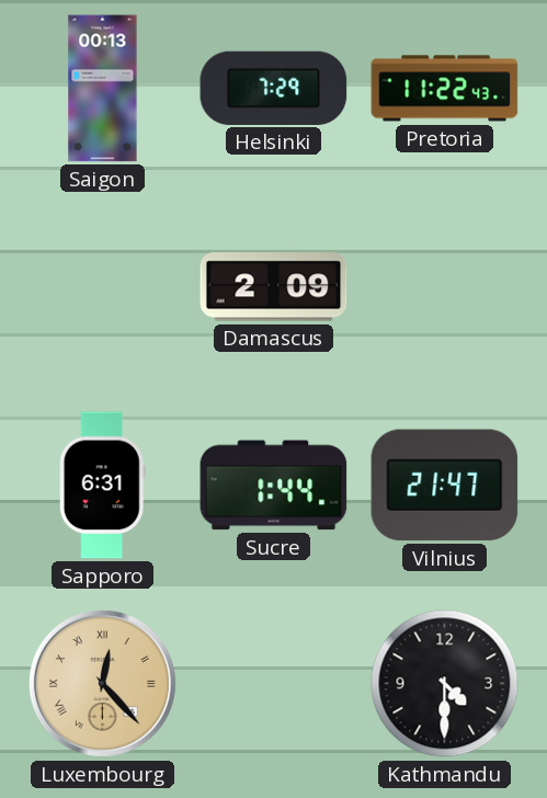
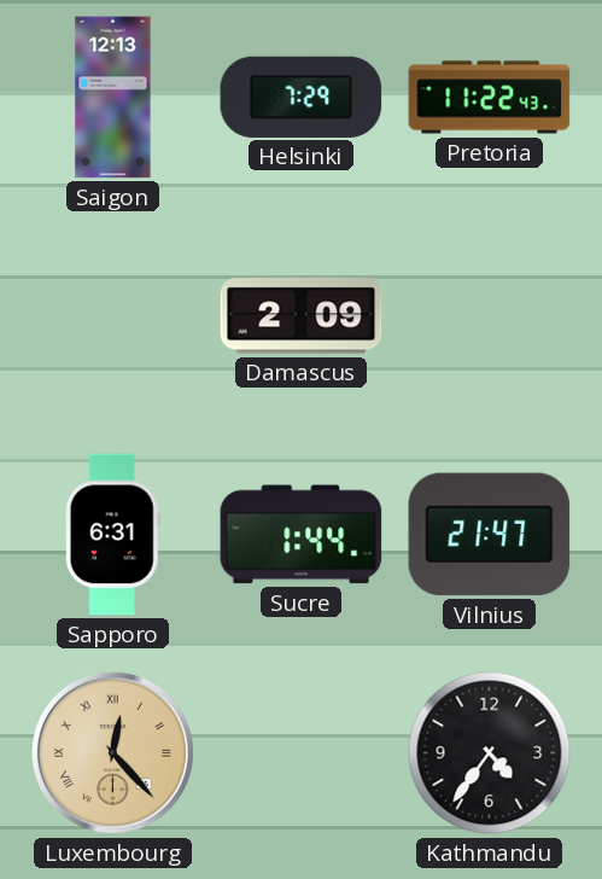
Saigon: 00:13 -> 12:13
Kathmandu: 4:30 -> 4:36
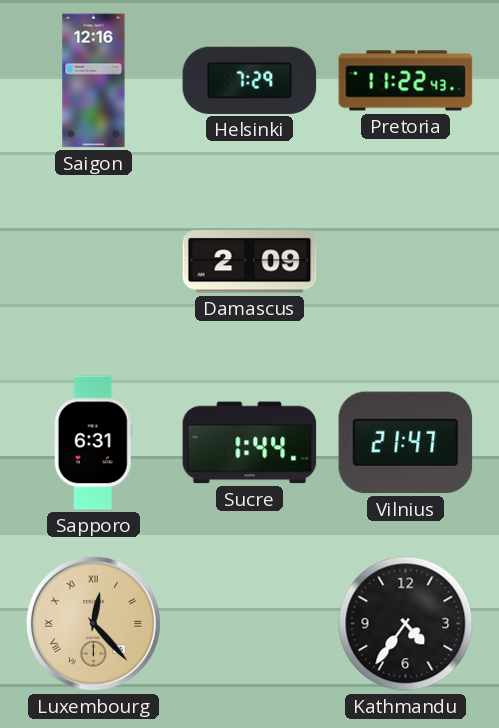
Saigon: 12:13 -> 12:16
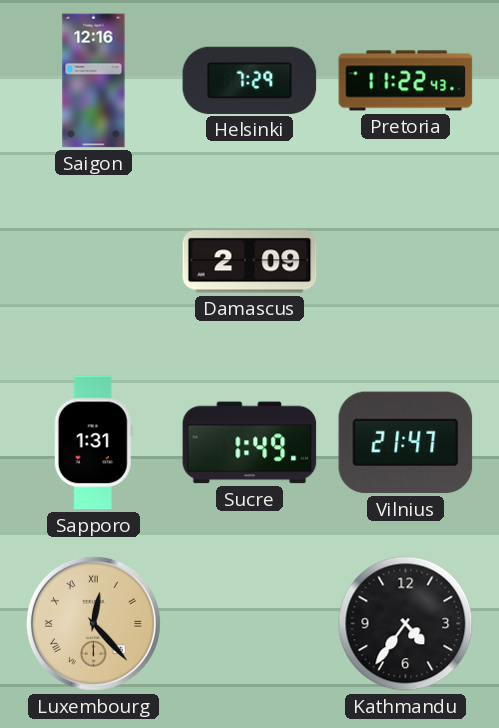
Sapporo: 6:31 -> 1:31
Sucre: 1:44 -> 1:49
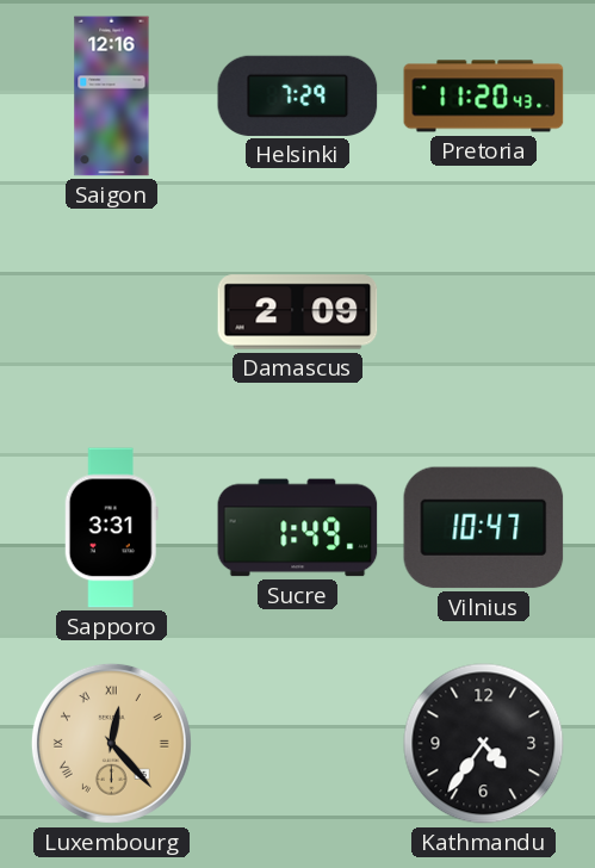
Pretoria: 11:22 -> 11:20
Sapporo: 1:31 -> 3:31
Vilnius: 21:47 -> 10:47
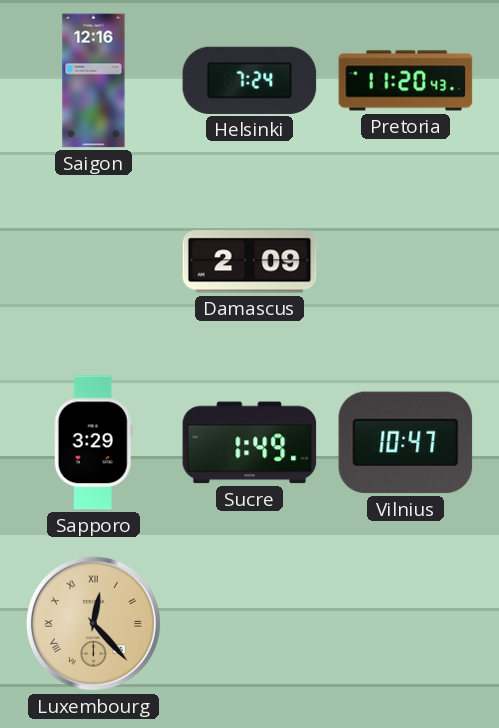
Helsinki: 7:29 -> 7:24
Sapporo: 3:31 -> 3:29
Kathmandu: 4:36 -> none
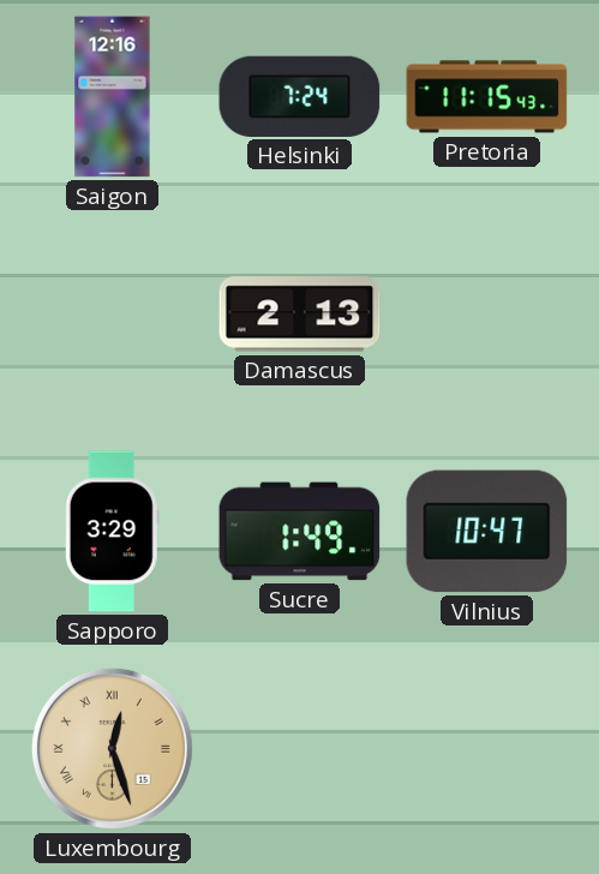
Pretoria: 11:20 -> 11:15
Damascus: 2:09 -> 2:13
Luxembourg: 12:23 -> 12:27
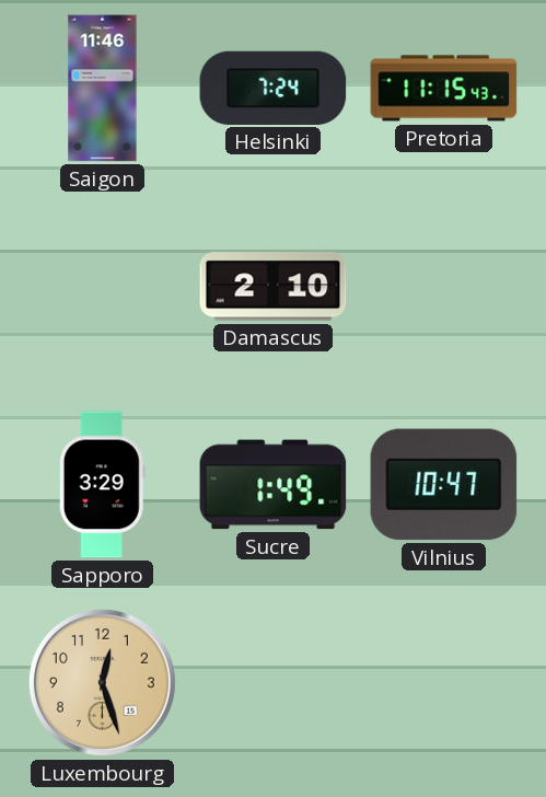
Saigon: 12:16 -> 11:46
Damascus: 2:13 -> 2:10
Luxembourg numerals: Roman -> Arabic
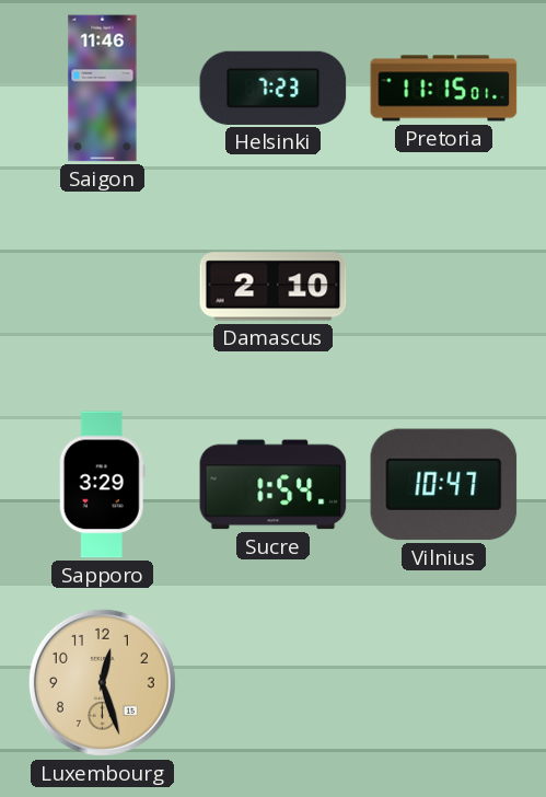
Helsinki: 7:24 -> 7:23
Pretoria: 11:15:43 -> 11:15:01
Sucre: 1:49 -> 1:54
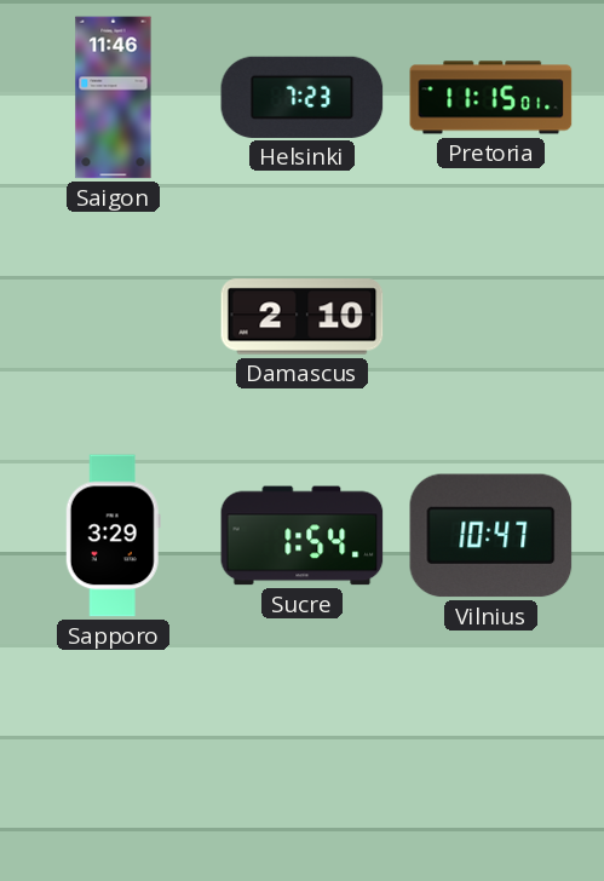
Luxembourg: 12:27 -> none
